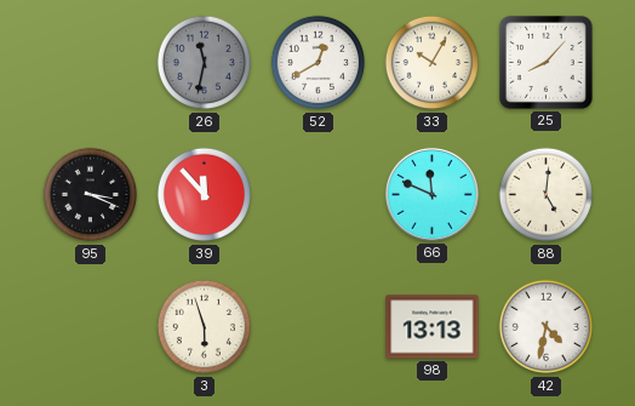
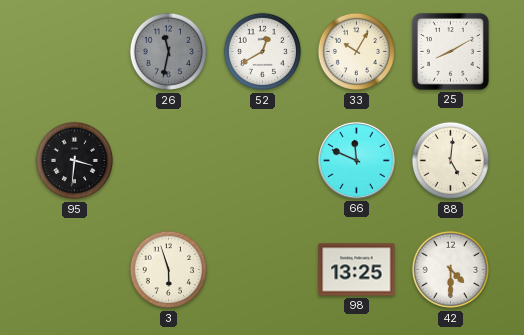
25: 8:07 -> 8:10
95: 3:19 -> 3:31
39: 11:53 -> none
98: 13:13 -> 13:25
42: 4:32 -> 4:30
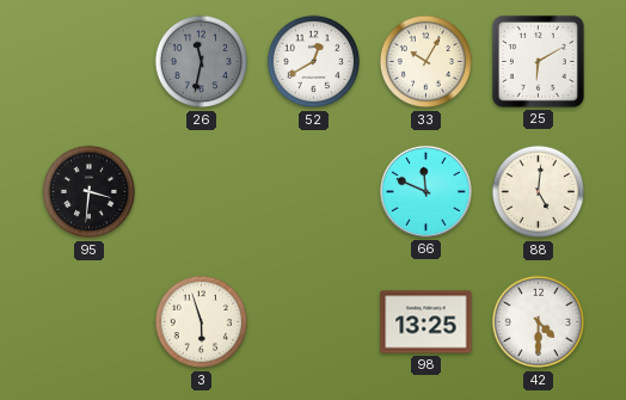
25: 8:10 -> 6:10
